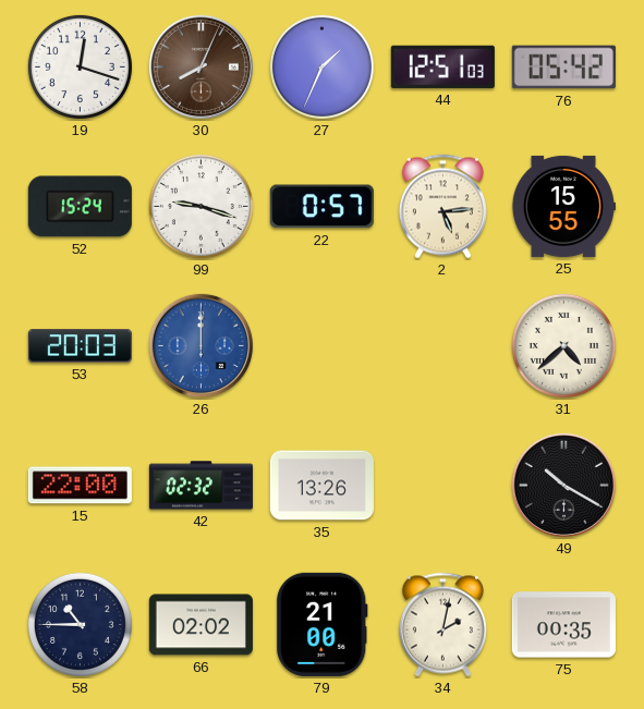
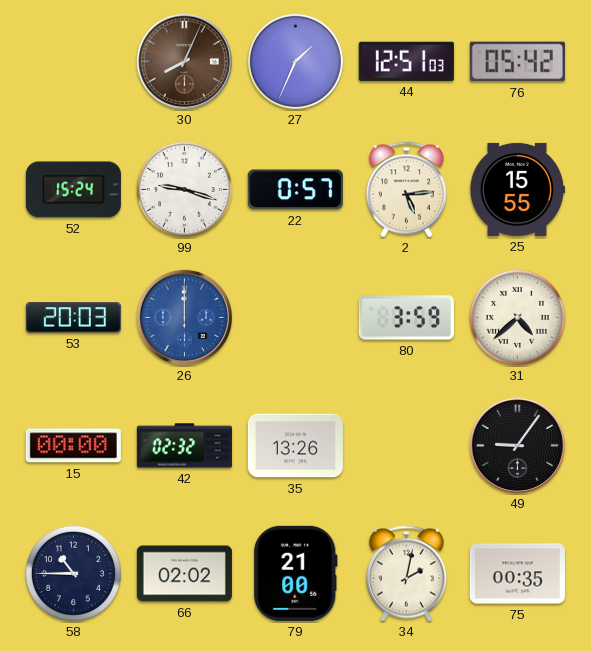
19: 12:18 -> none
80: none -> 3:59
15: 22:00 -> 00:00
49: 10:20 -> 9:06
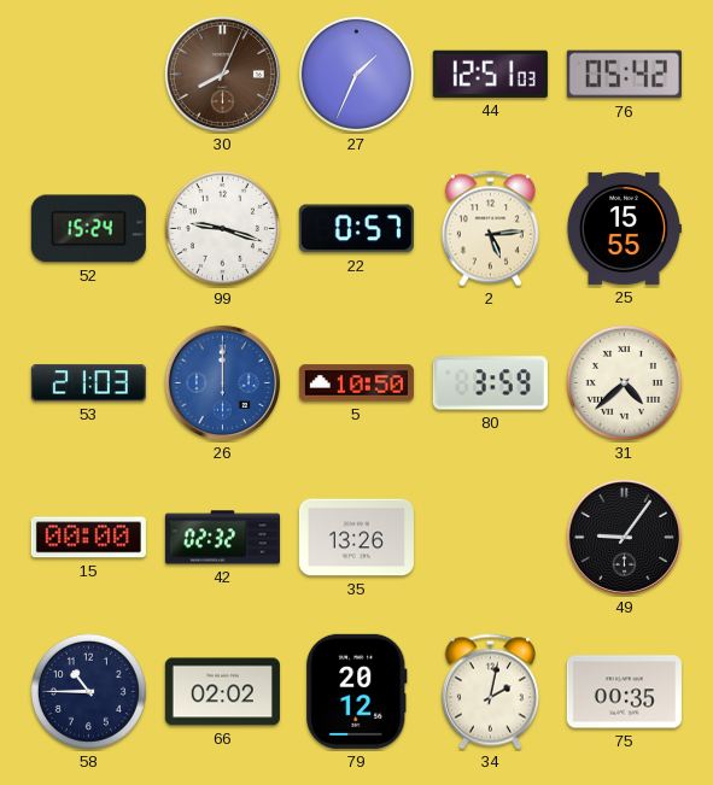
53: 20:03 -> 21:03
5: none -> 10:50
79: 21:00 -> 20:12
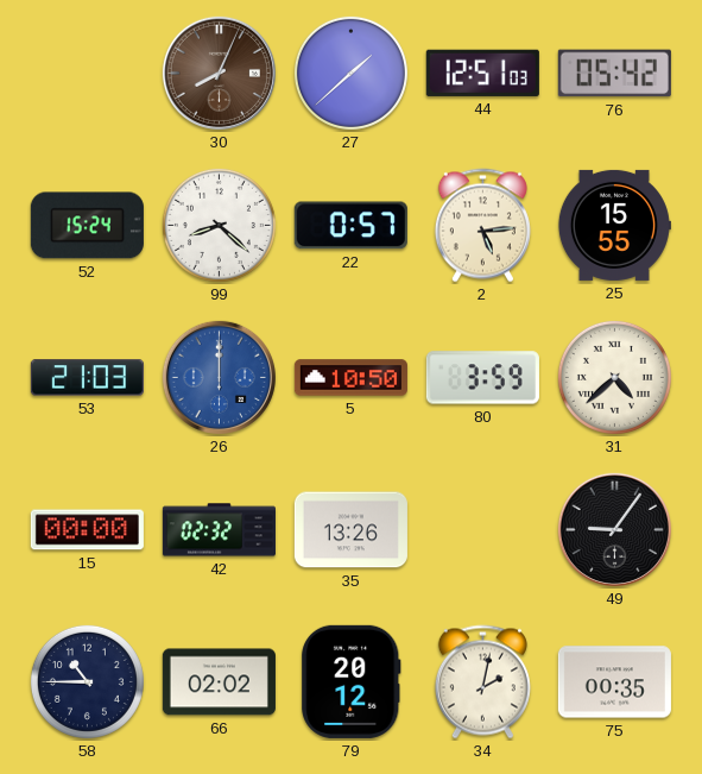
27: 1:34 -> 1:38
99: 9:18 -> 8:22
